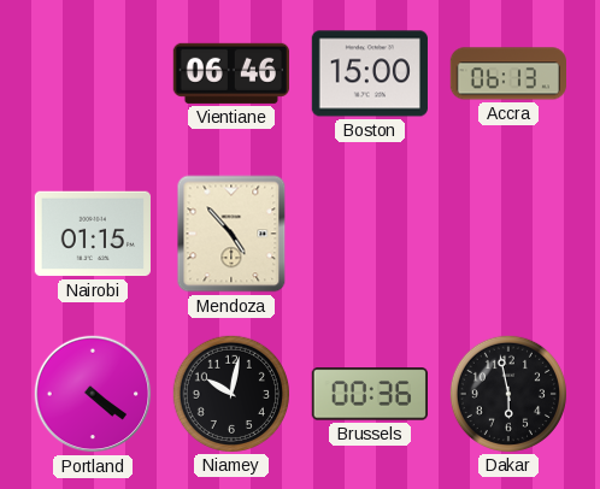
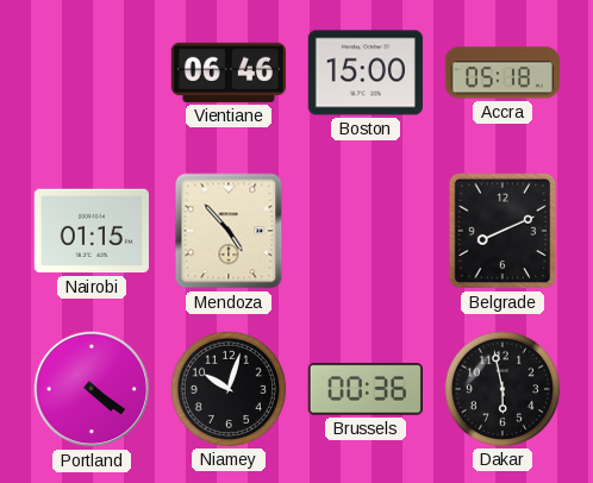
Accra: 06:13 -> 05:18
Belgrade: none -> 8:11
Niamey: 10:02 -> 10:03
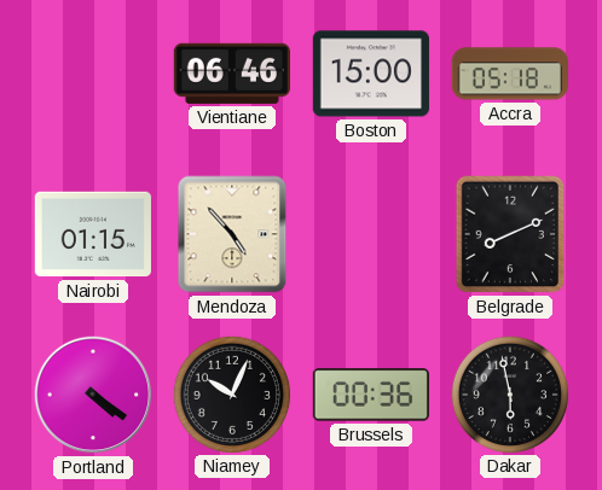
Niamey: 10:03 -> 10:04
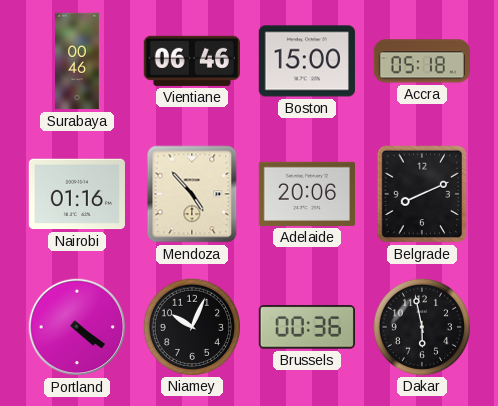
Surabaya: none -> 00:46
Nairobi: 01:15 -> 01:16
Adelaide: none -> 20:06
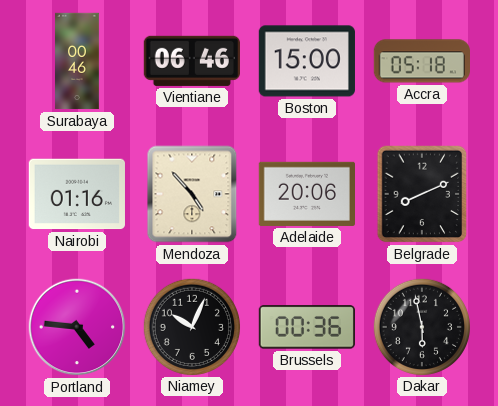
Portland: 4:21 -> 4:46
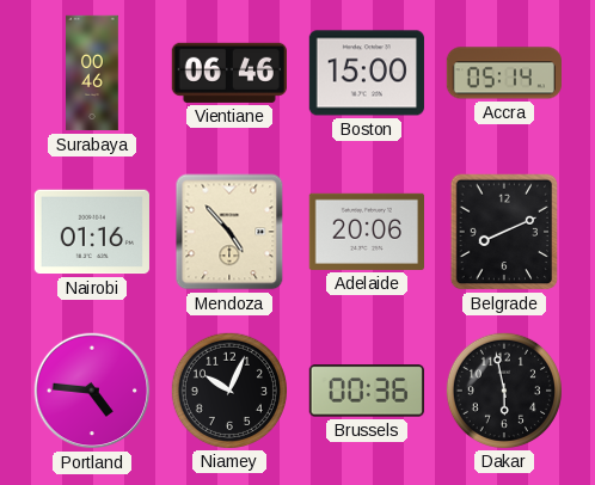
Accra: 05:18 -> 05:14
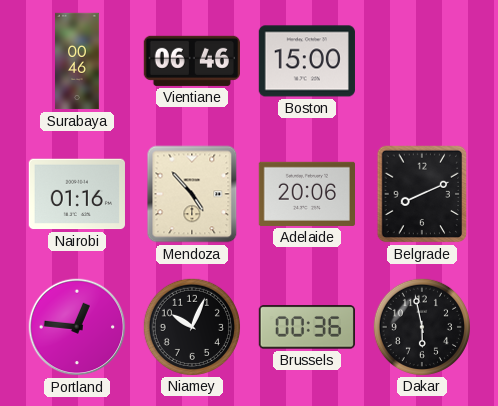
Accra: 05:14 -> none
Portland: 4:46 -> 12:46
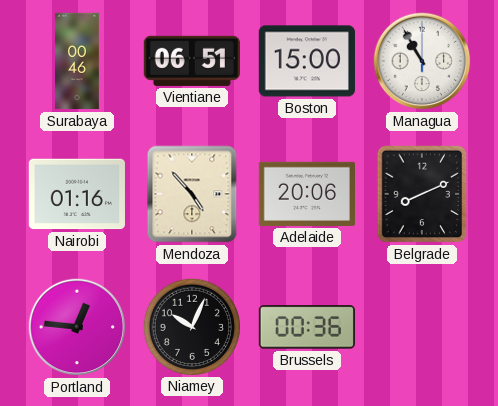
Vientiane: 06:46 -> 06:51
Managua: none -> 10:55
Dakar: 5:58 -> none
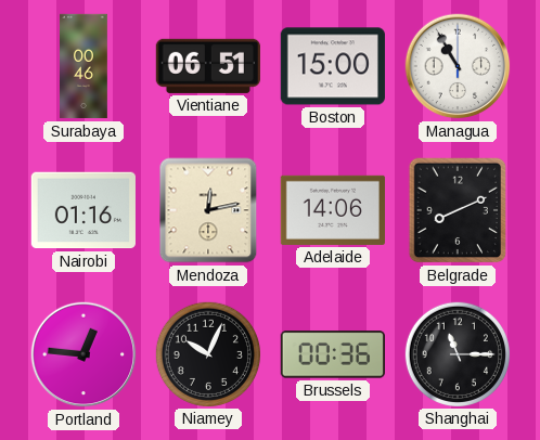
Mendoza: 4:53 -> 12:13
Adelaide: 20:06 -> 14:06
Shanghai: none -> 11:15
